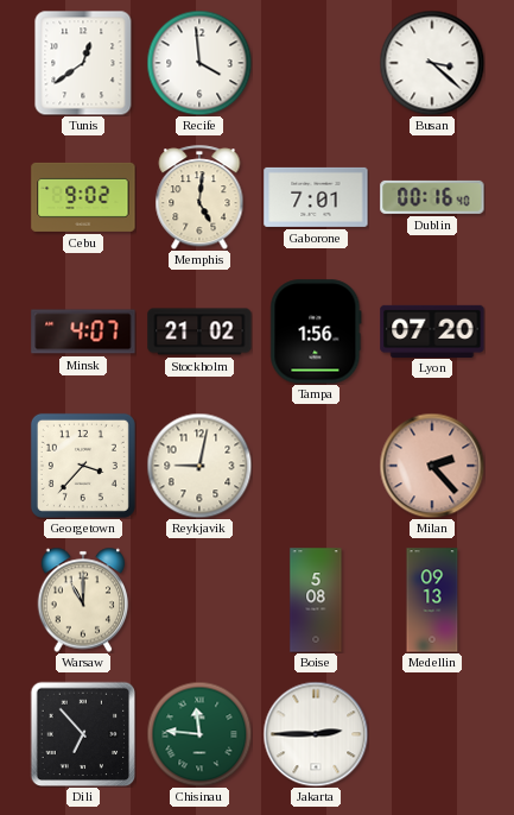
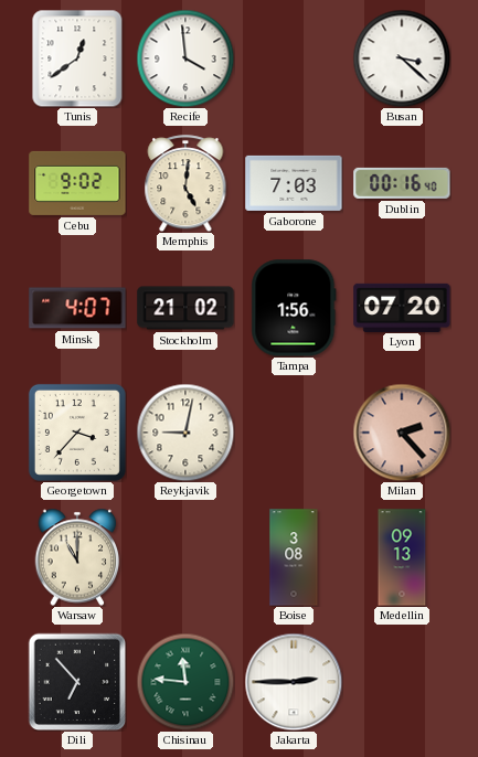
Gaborone: 7:01 -> 7:03
Boise: 5:08 -> 3:08
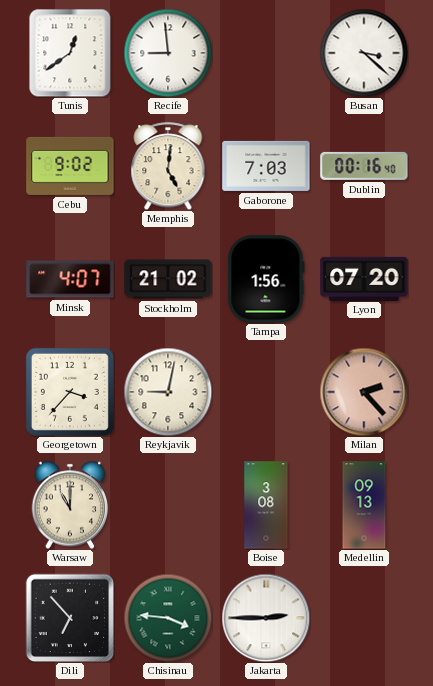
Recife: 3:59 -> 8:59
Chisinau: 11:46 -> 3:46
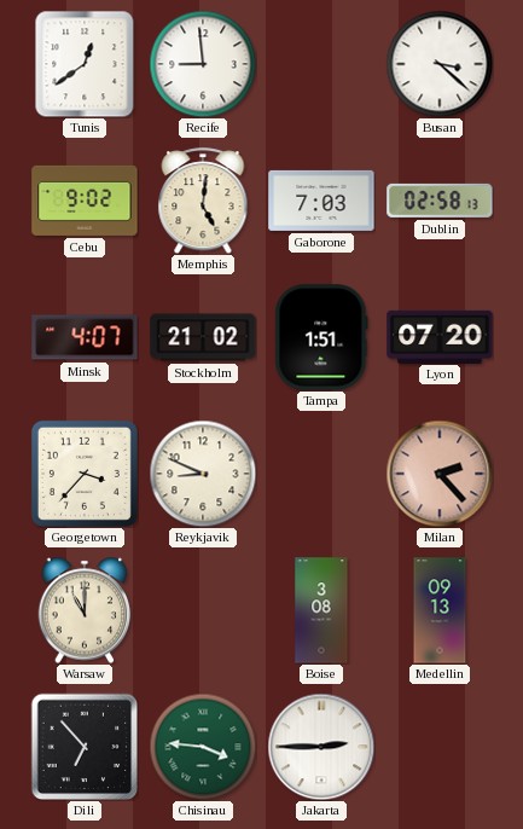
Dublin: 00:16 -> 02:58
Tampa: 1:56 -> 1:51
Reykjavik: 9:02 -> 8:49
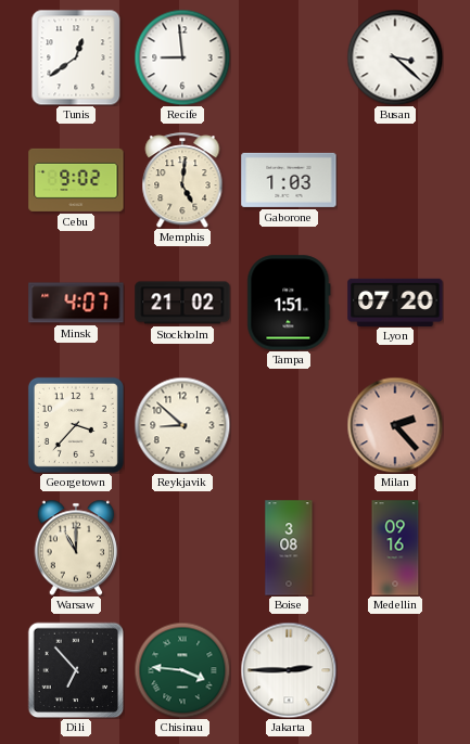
Gaborone: 7:03 -> 1:03
Dublin: 02:58 -> none
Reykjavik: 8:49 -> 8:52
Medellin: 09:13 -> 09:16
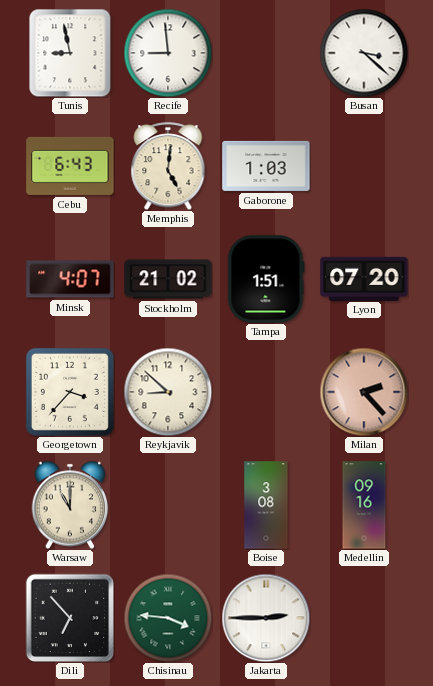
Tunis: 12:39 -> 8:58
Cebu: 9:02 -> 6:43
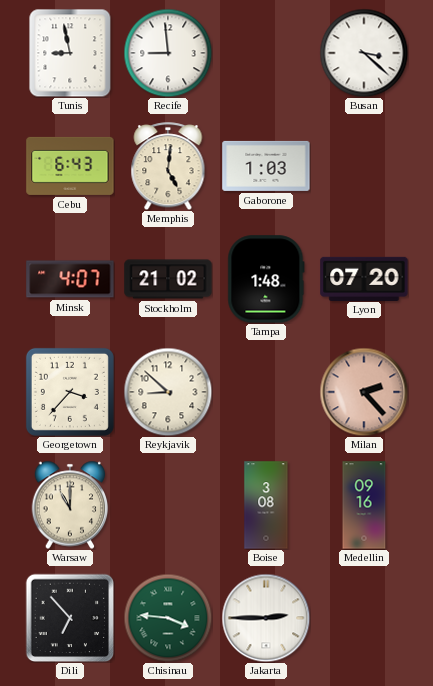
Tampa: 1:51 -> 1:48
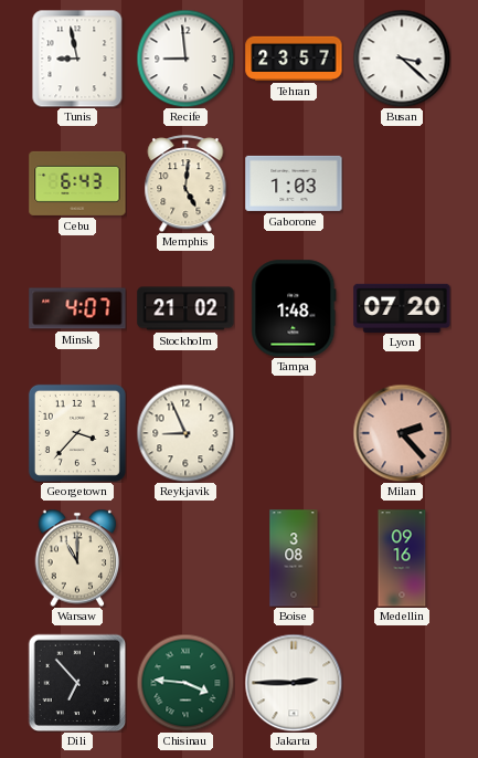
Tehran: none -> 23:57
Reykjavik: 8:52 -> 8:56
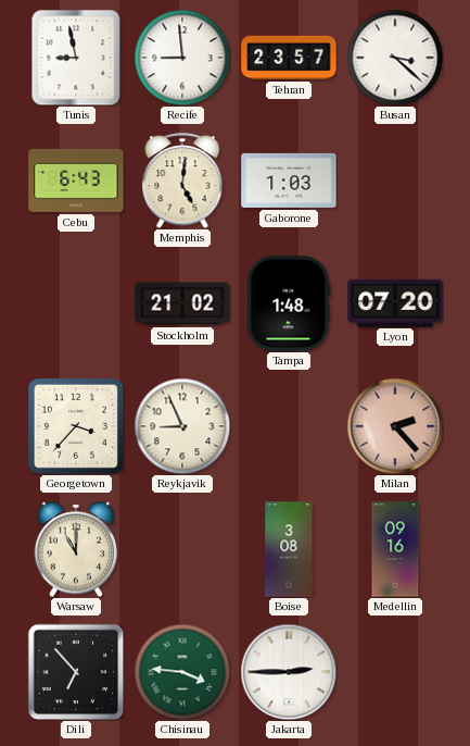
Minsk: 4:07 -> none
